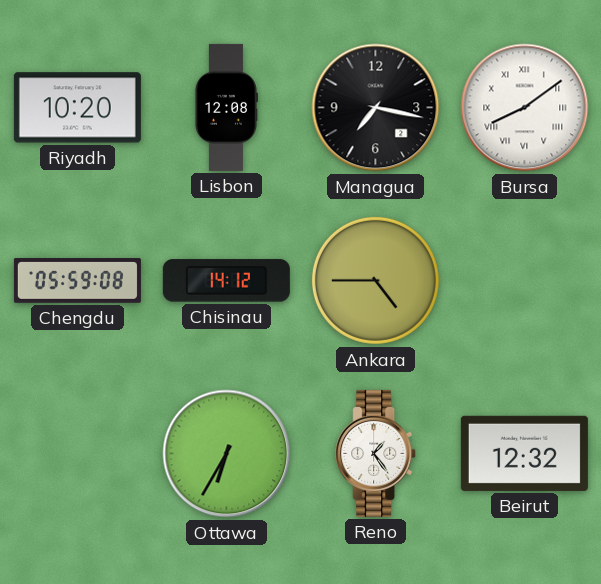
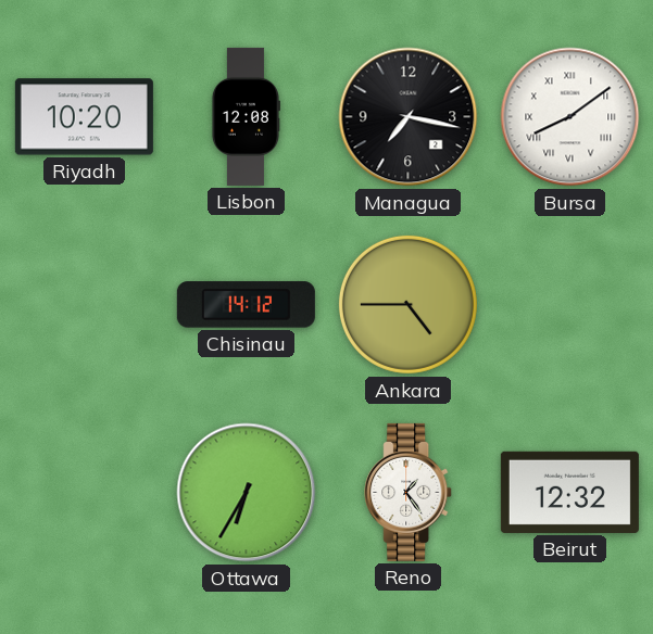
Chengdu: 05:59 -> none
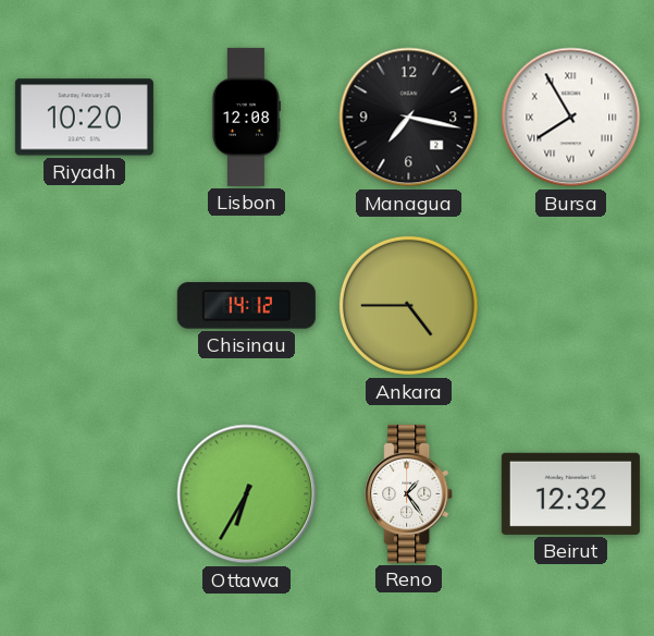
Bursa: 8:09 -> 7:55
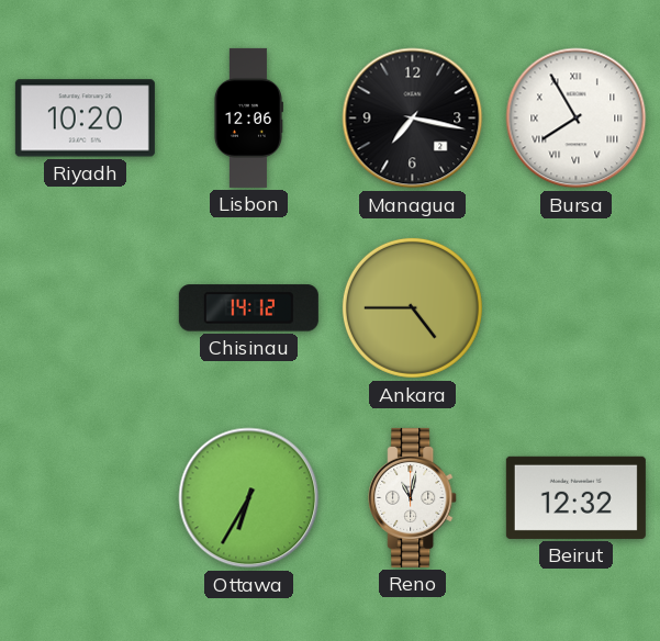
Lisbon: 12:08 -> 12:06
Reno: 1:24 -> 11:02
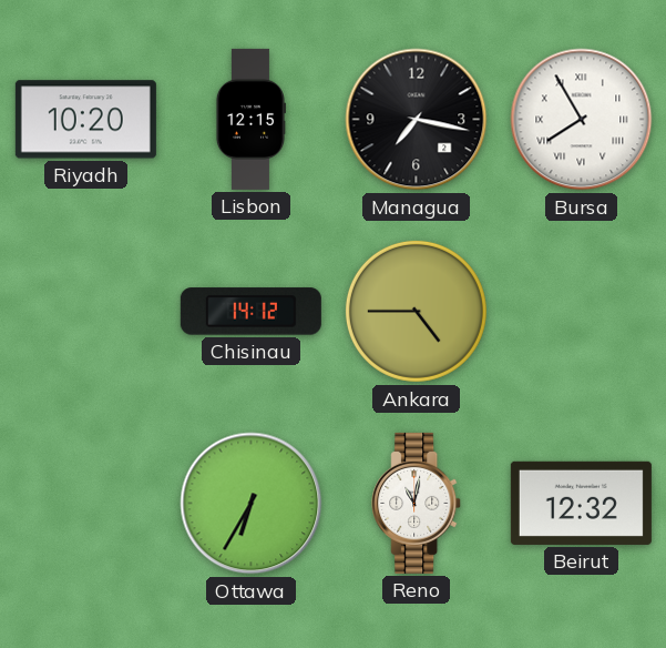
Lisbon: 12:06 -> 12:15
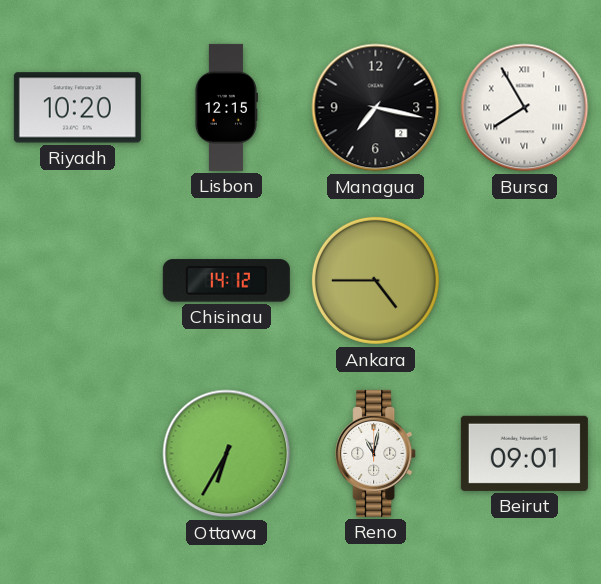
Beirut: 12:32 -> 09:01
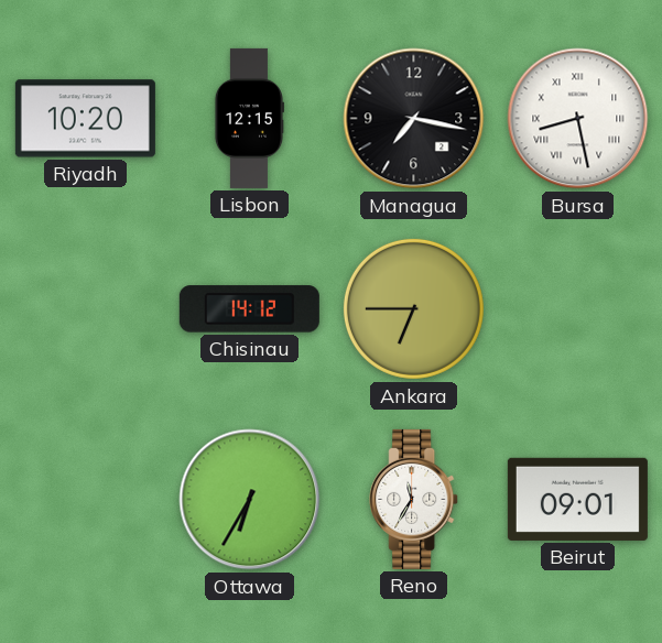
Bursa: 7:55 -> 8:28
Ankara: 4:45 -> 6:45
Reno: 11:02 -> 11:35
